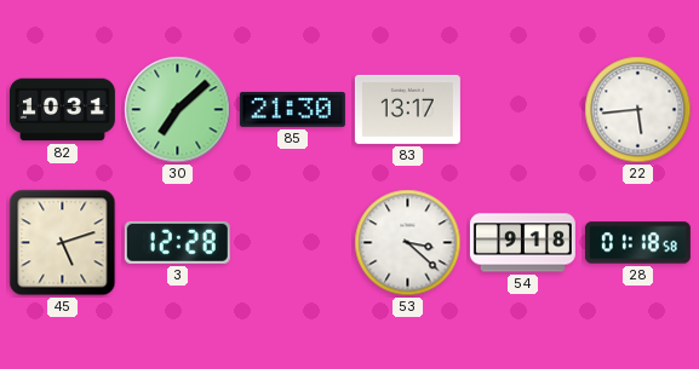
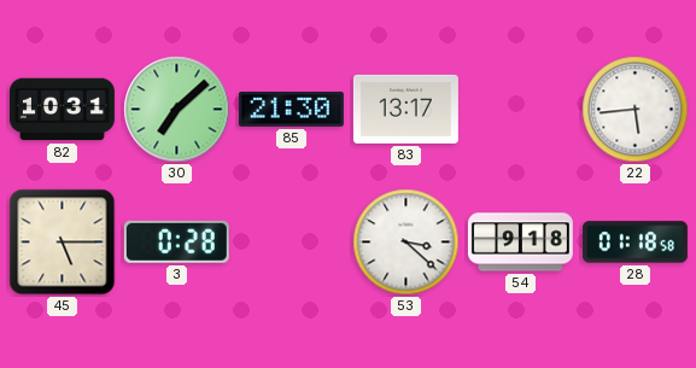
45: 5:12 -> 5:15
3: 12:28 -> 0:28
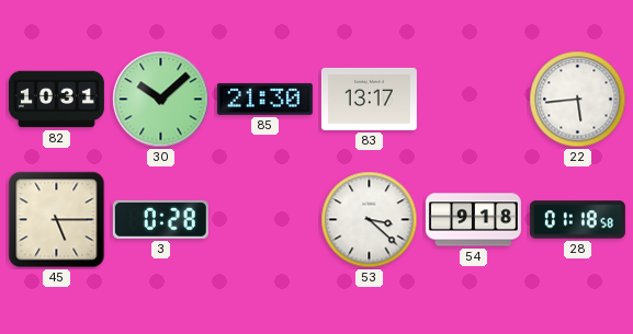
30: 7:08 -> 10:08
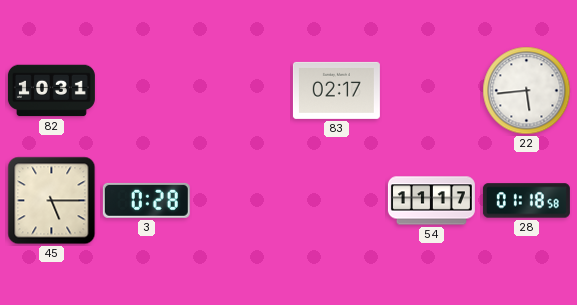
30: 10:08 -> none
85: 21:30 -> none
83: 13:17 -> 02:17
53: 3:22 -> none
54: 9:18 -> 11:17
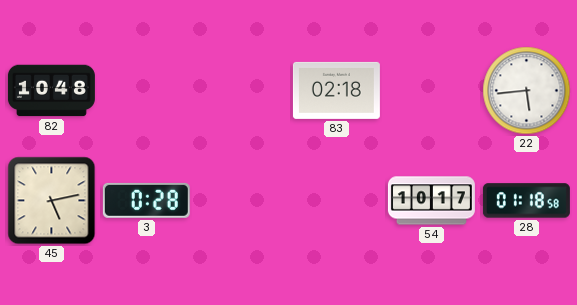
82: 10:31 -> 10:48
83: 02:17 -> 02:18
45: 5:15 -> 5:13
54: 11:17 -> 10:17
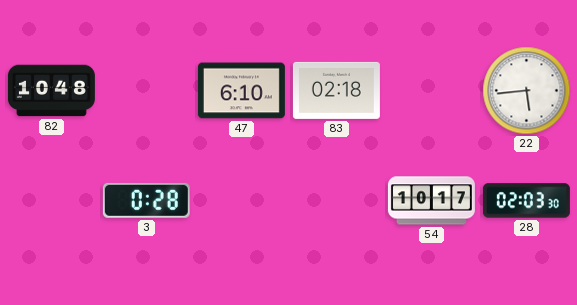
47: none -> 6:10
45: 5:13 -> none
28: 01:18 -> 02:03
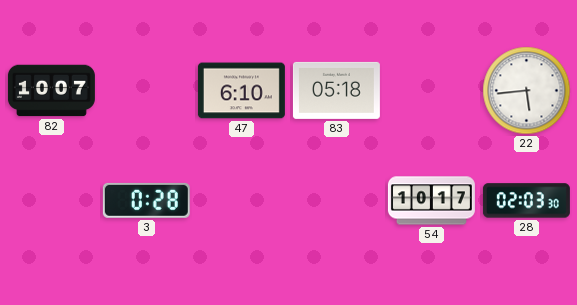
82: 10:48 -> 10:07
83: 02:18 -> 05:18
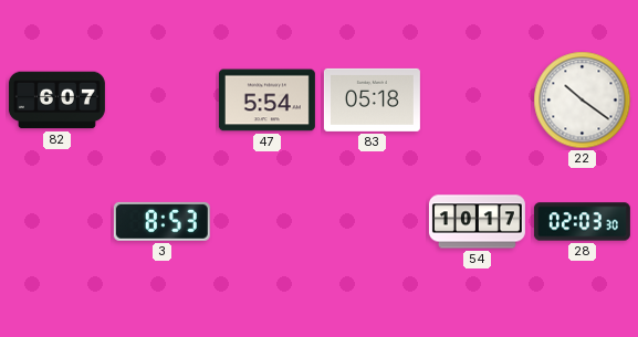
82: 10:07 -> 6:07
47: 6:10 -> 5:54
22: 5:44 -> 10:21
3: 0:28 -> 8:53
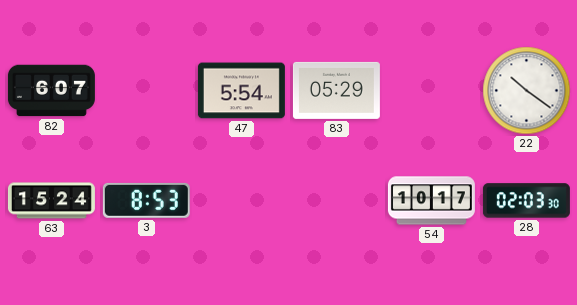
83: 05:18 -> 05:29
63: none -> 15:24
